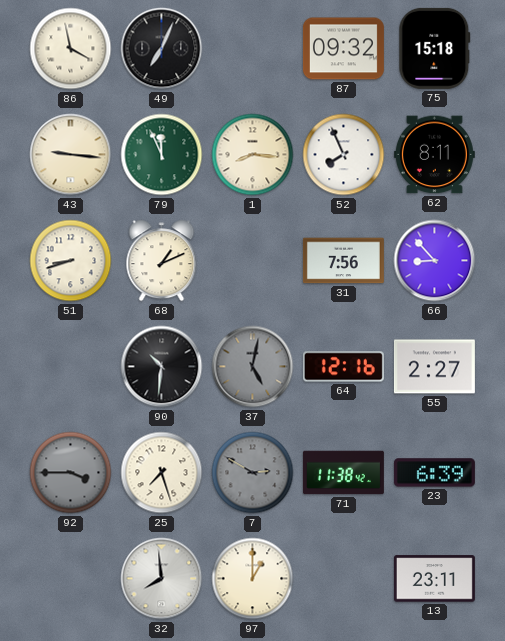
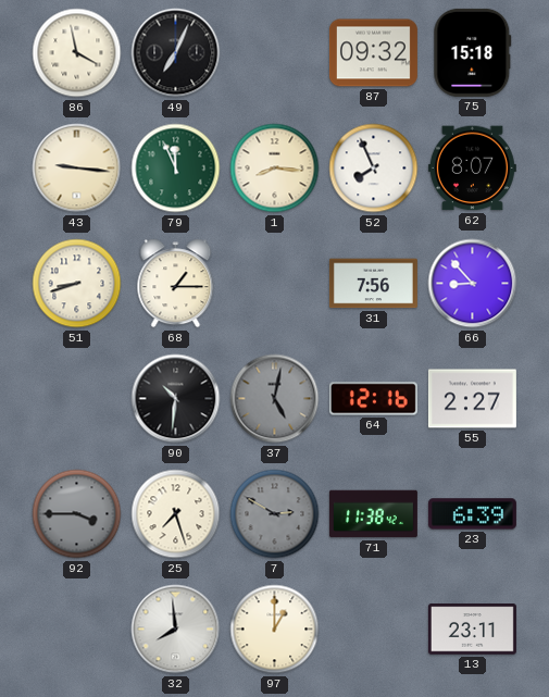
62: 8:11 -> 8:07
68: 1:11 -> 1:15
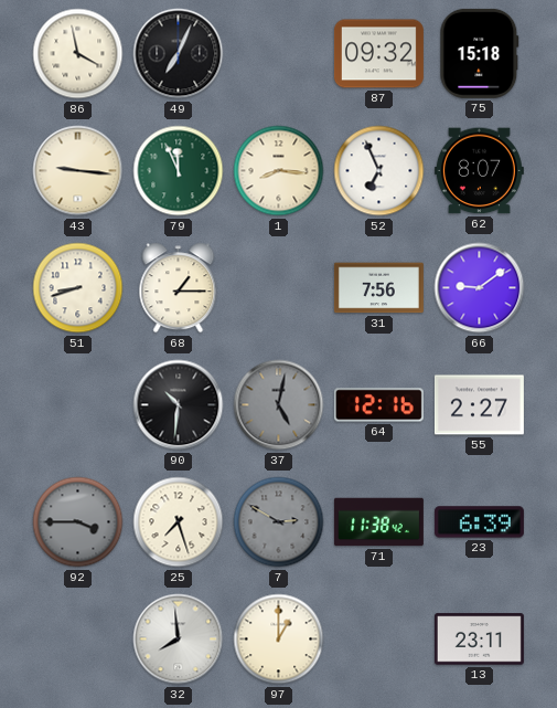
52: 7:56 -> 6:56
66: 8:53 -> 9:09
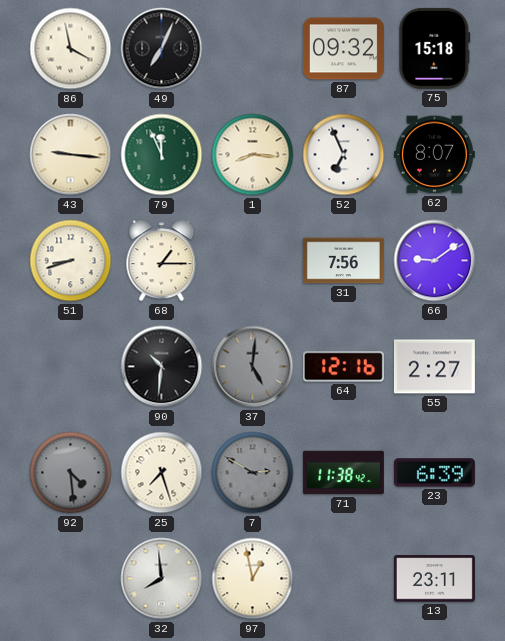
37: 5:02 -> 5:01
92: 3:45 -> 4:29
97: 1:00 -> 12:58
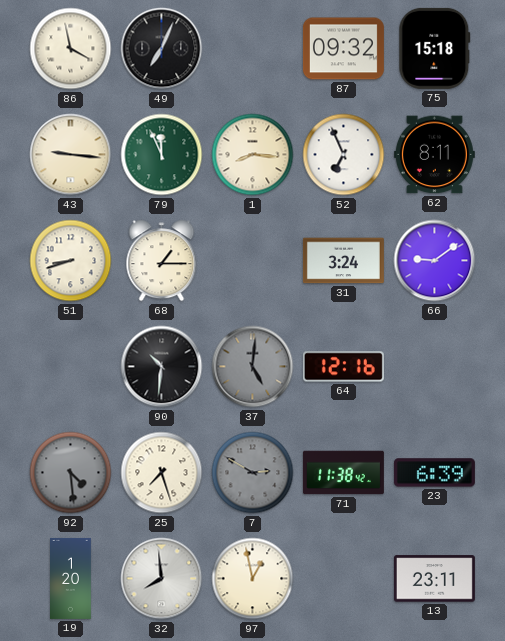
62: 8:07 -> 8:11
31: 7:56 -> 3:24
55: 2:27 -> none
19: none -> 1:20
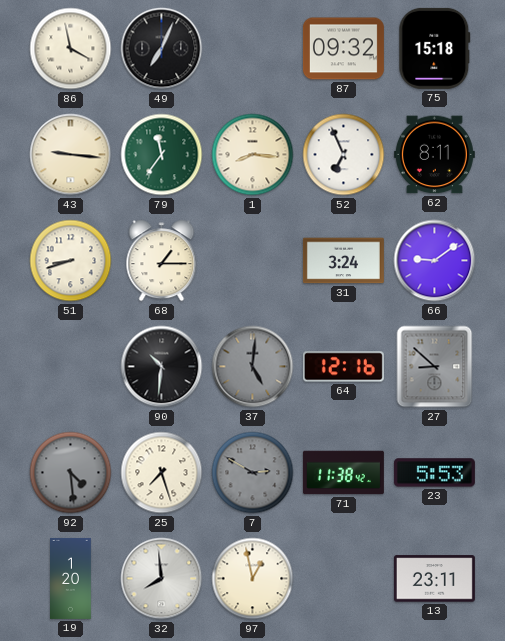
79: 11:56 -> 11:36
27: none -> 8:52
23: 6:39 -> 5:53
